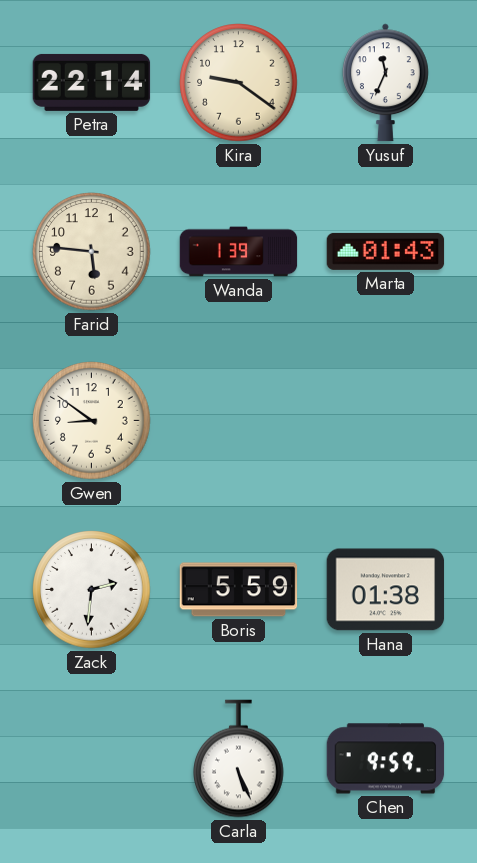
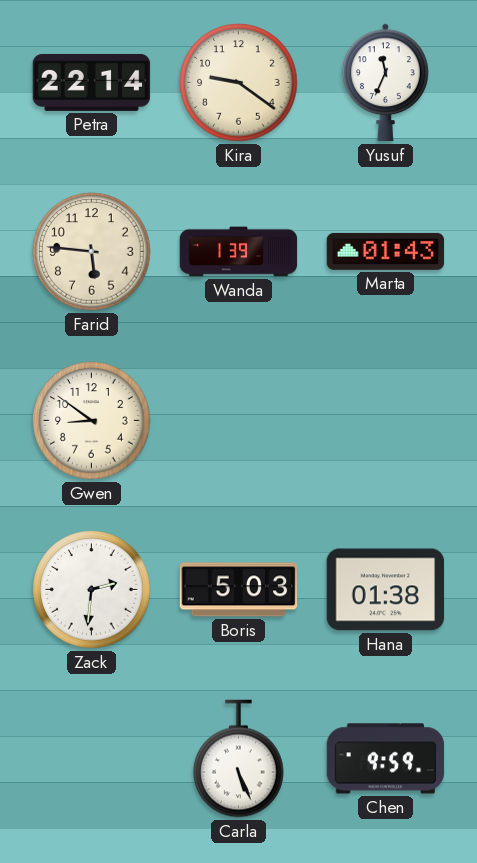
Boris: 5:59 -> 5:03
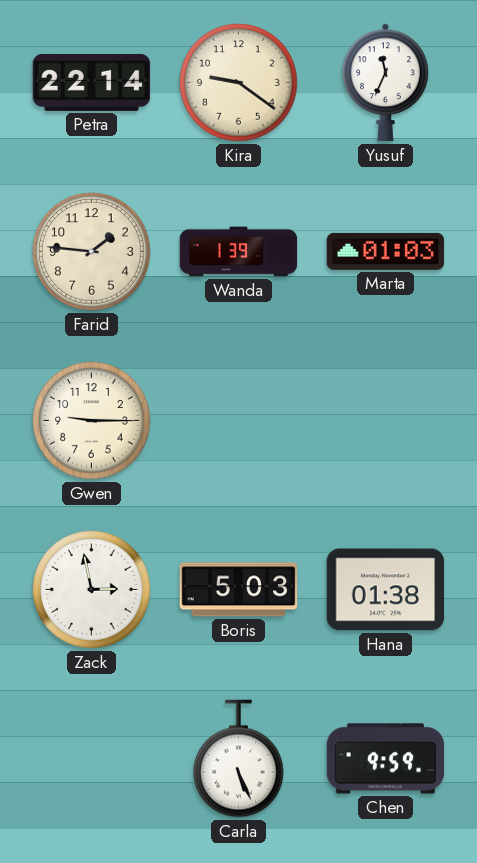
Farid: 5:46 -> 1:46
Marta: 01:43 -> 01:03
Gwen: 8:51 -> 9:15
Zack: 2:31 -> 2:58
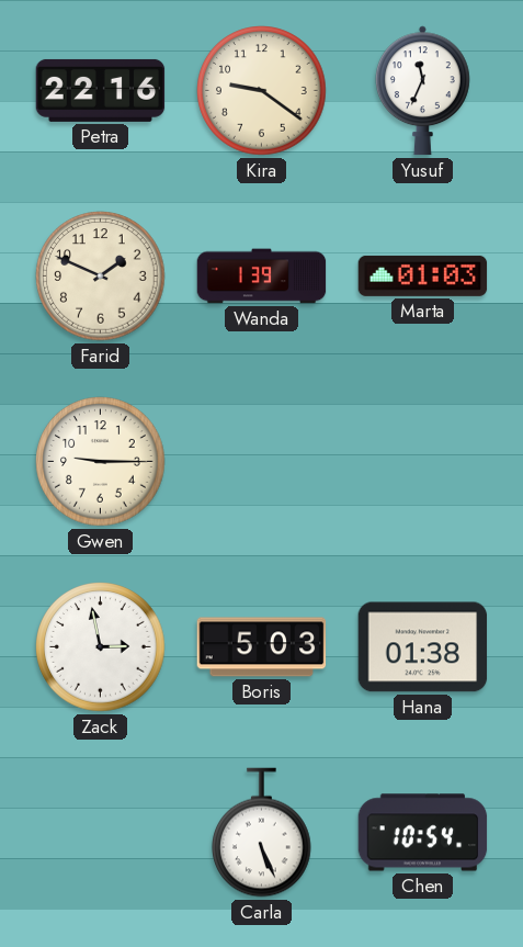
Petra: 22:14 -> 22:16
Farid: 1:46 -> 1:49
Chen: 9:59 -> 10:54
